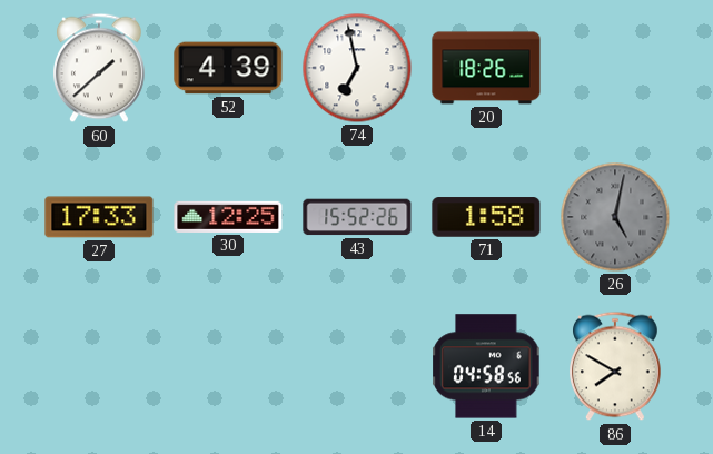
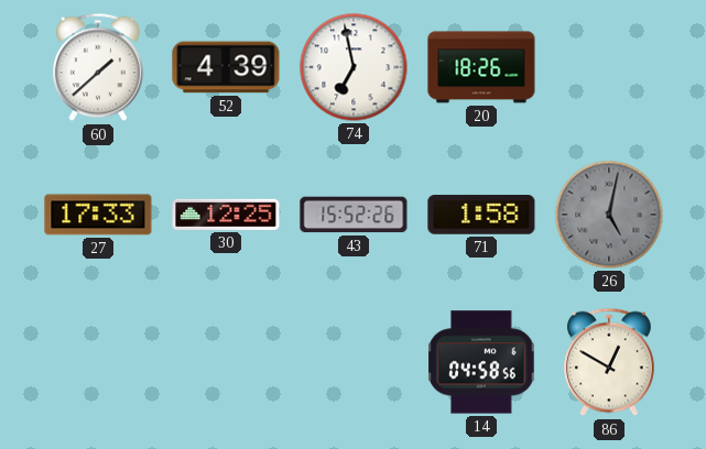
86: 7:50 -> 12:50
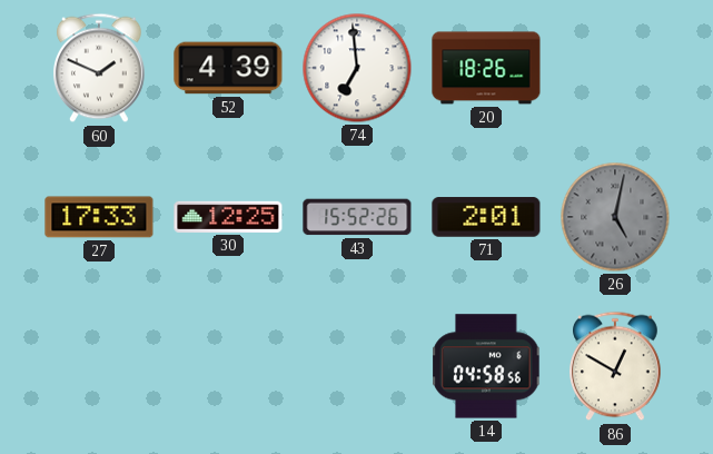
60: 1:38 -> 1:49
74: 6:58 -> 6:59
71: 1:58 -> 2:01
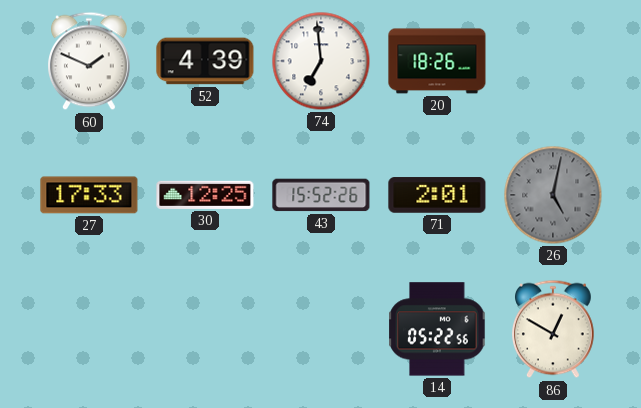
14: 04:58 -> 05:22
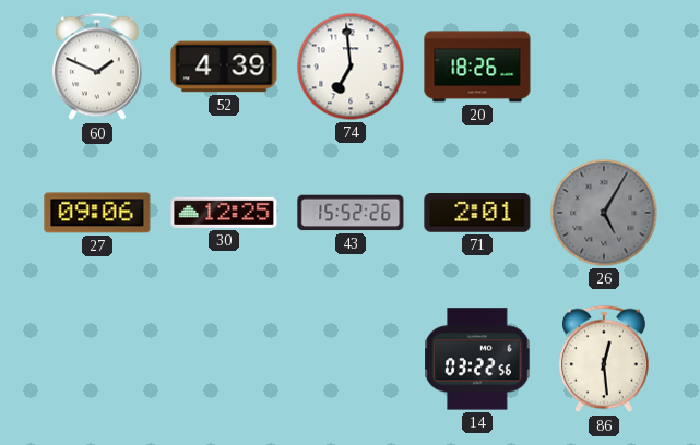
27: 17:33 -> 09:06
26: 5:02 -> 5:05
14: 05:22 -> 03:22
86: 12:50 -> 12:29
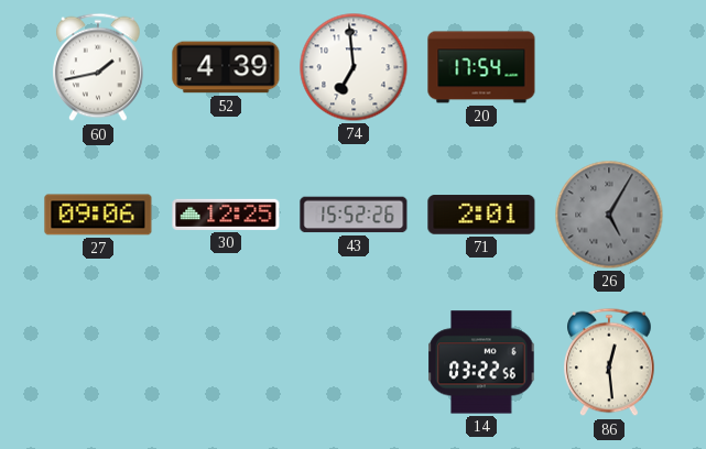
60: 1:49 -> 1:43
20: 18:26 -> 17:54
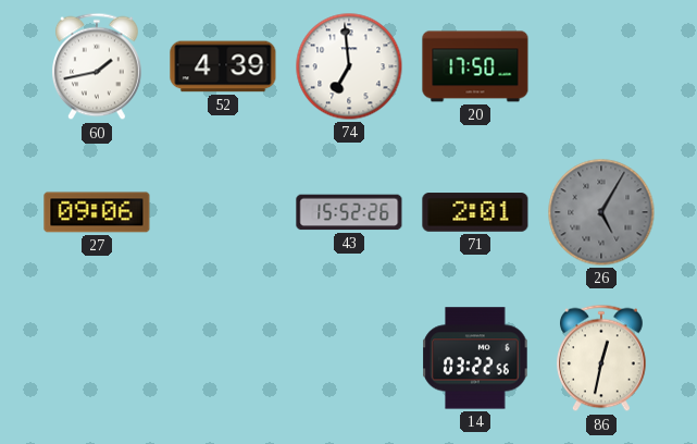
20: 17:54 -> 17:50
30: 12:25 -> none
86: 12:29 -> 12:32
